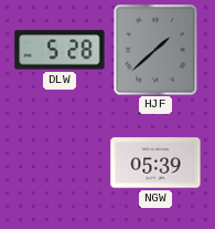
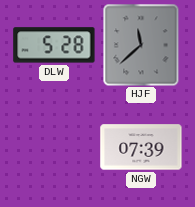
HJF: 1:38 -> 11:38
NGW: 05:39 -> 07:39
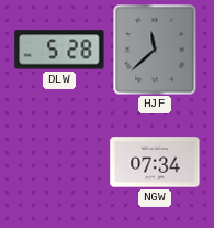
NGW: 07:39 -> 07:34
